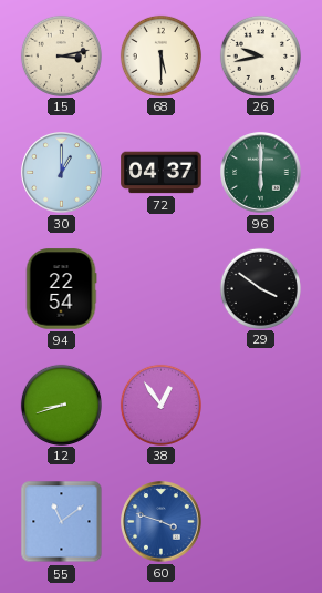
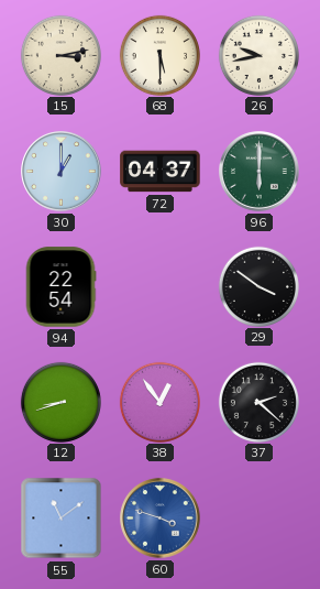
37: none -> 2:22
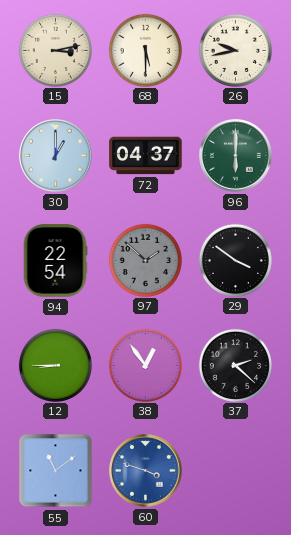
97: none -> 1:52
12: 8:42 -> 8:45
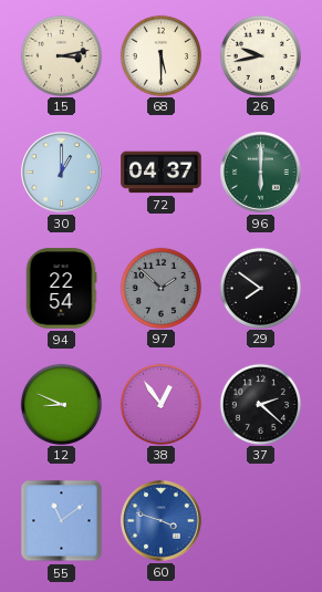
29: 3:51 -> 7:51
12: 8:45 -> 8:49
